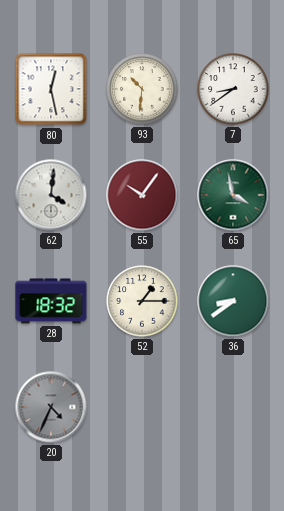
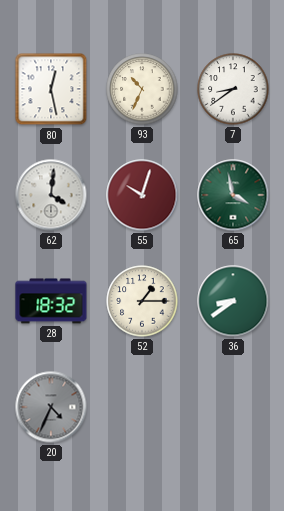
93: 10:31 -> 10:34
55: 10:06 -> 10:03
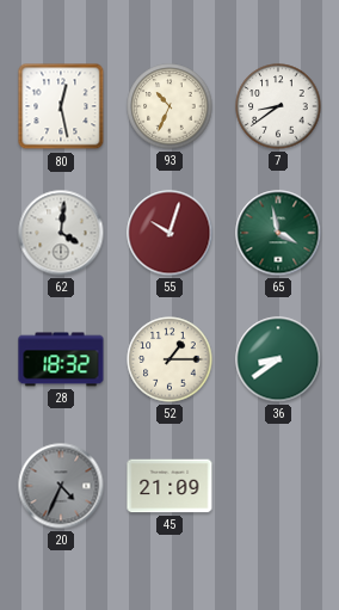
45: none -> 21:09
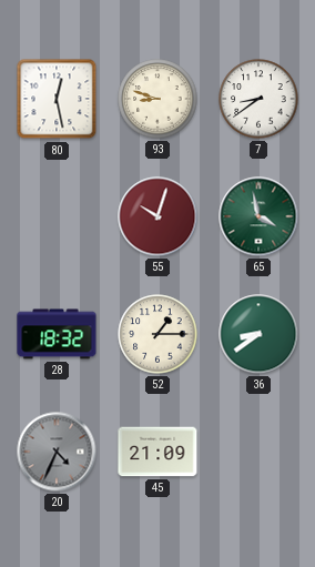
93: 10:34 -> 8:48
62: 4:01 -> none
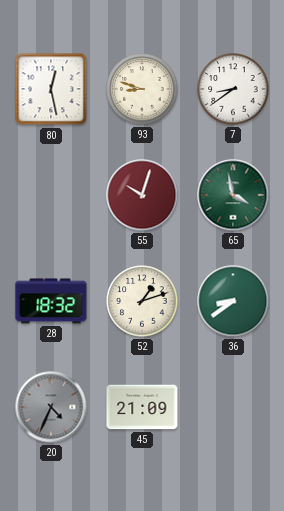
52: 1:15 -> 1:12
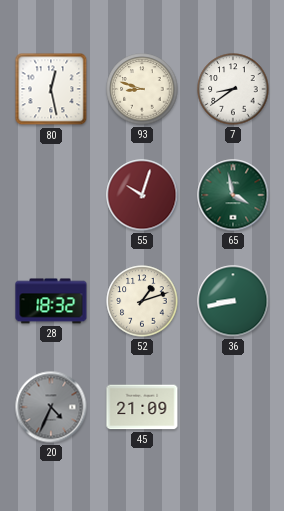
36: 8:39 -> 8:43
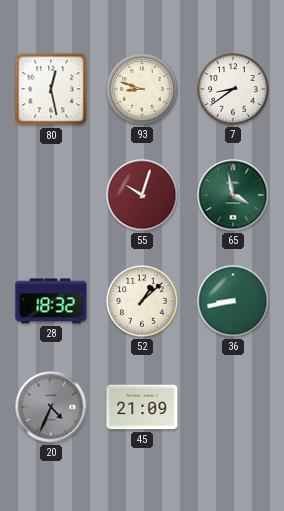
52: 1:12 -> 1:08
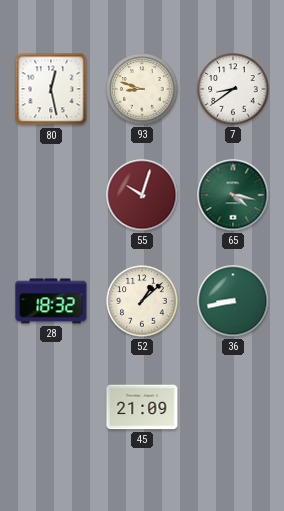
65: 3:58 -> 4:17
20: 4:34 -> none
